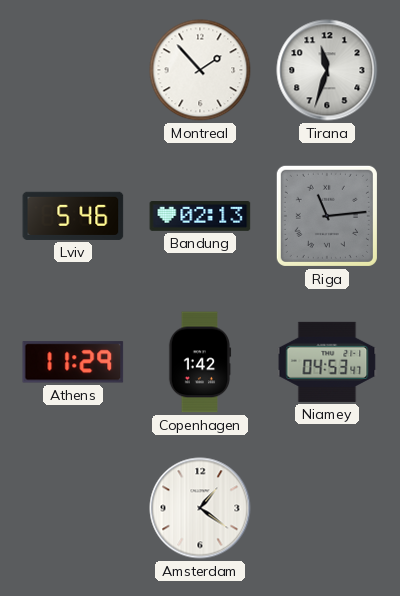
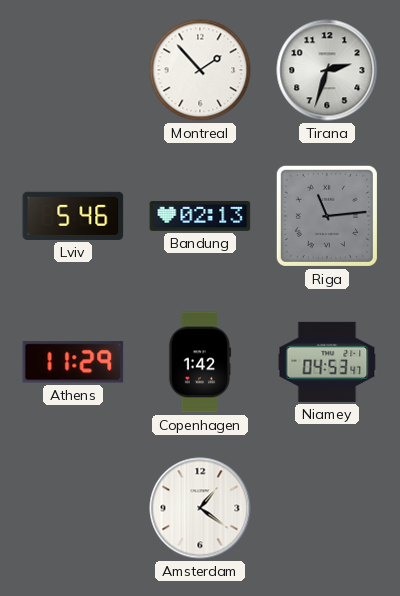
Tirana: 11:33 -> 2:33
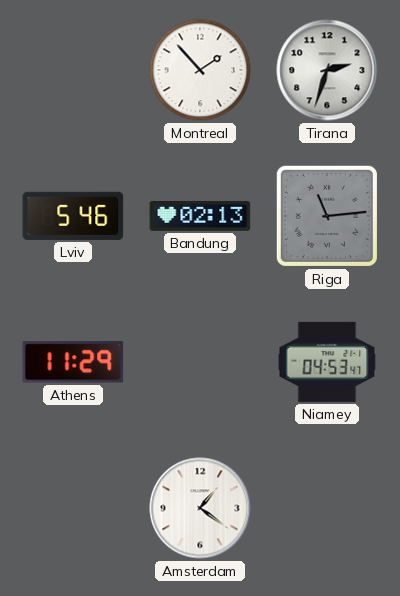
Copenhagen: 1:42 -> none
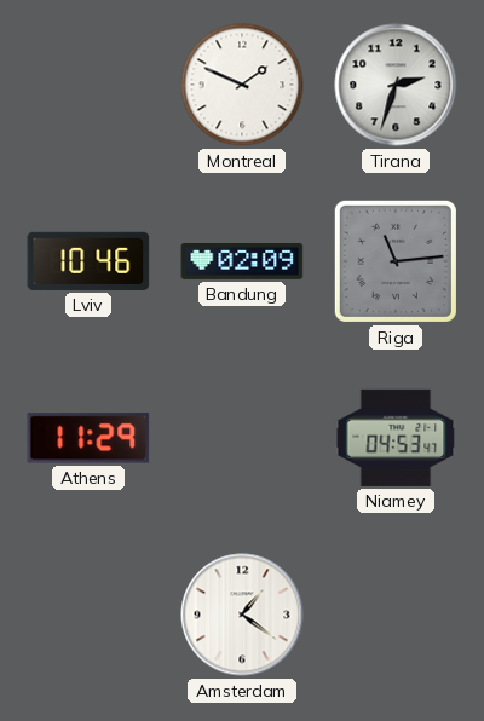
Montreal: 1:53 -> 1:49
Lviv: 5:46 -> 10:46
Bandung: 02:13 -> 02:09
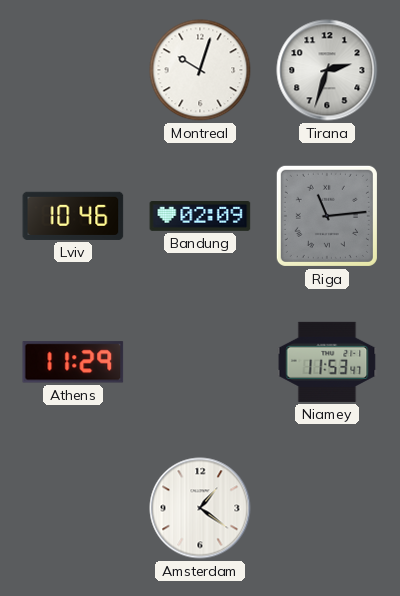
Montreal: 1:49 -> 10:03
Niamey: 04:53 -> 11:53
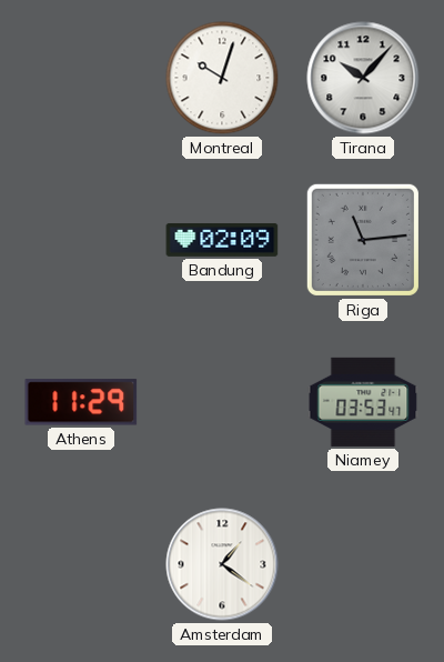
Tirana: 2:33 -> 10:07
Lviv: 10:46 -> none
Niamey: 11:53 -> 03:53
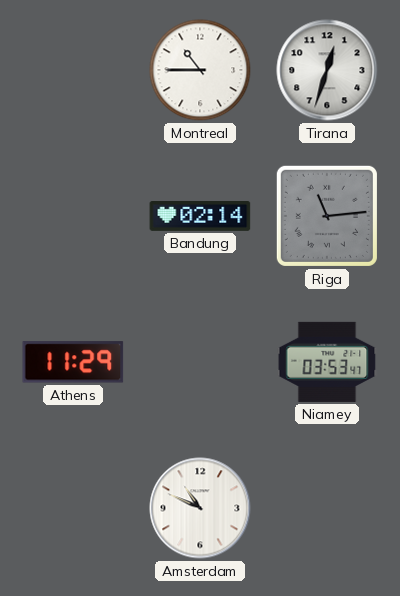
Montreal: 10:03 -> 10:45
Tirana: 10:07 -> 12:33
Bandung: 02:09 -> 02:14
Amsterdam: 1:21 -> 10:49
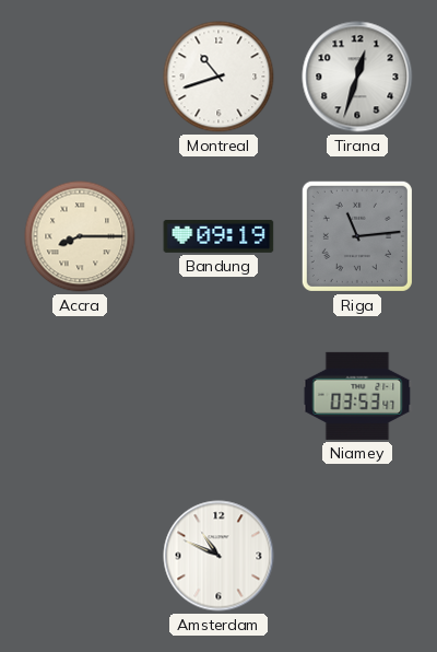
Montreal: 10:45 -> 10:42
Accra: none -> 8:15
Bandung: 02:14 -> 09:19
Athens: 11:29 -> none
